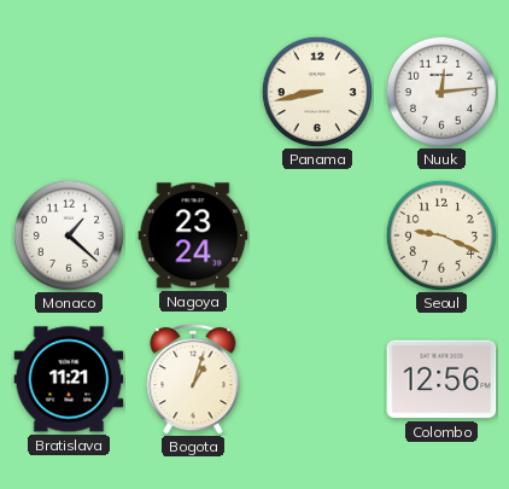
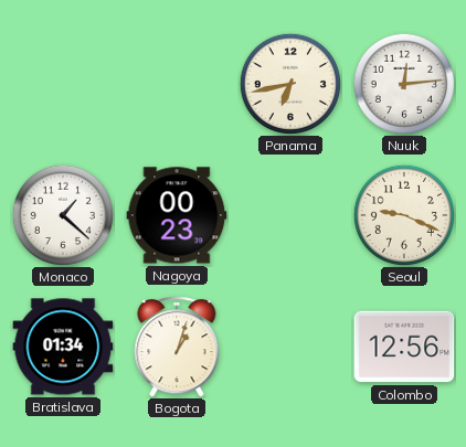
Panama: 8:43 -> 6:43
Nagoya: 23:24 -> 00:23
Bratislava: 11:21 -> 01:34
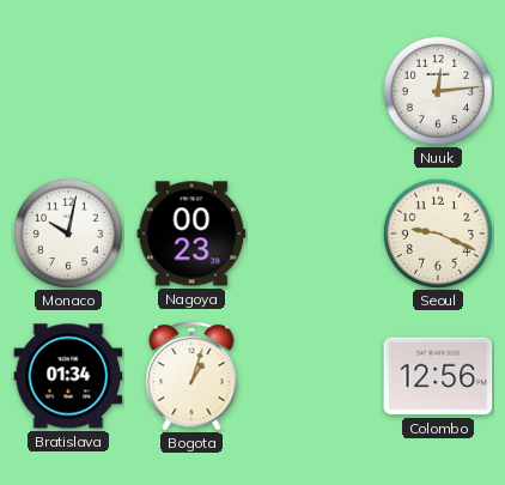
Panama: 6:43 -> none
Monaco: 1:22 -> 10:02
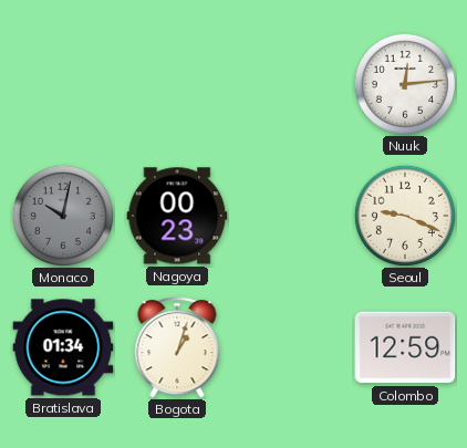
Monaco dial: white -> grey
Colombo: 12:56 -> 12:59
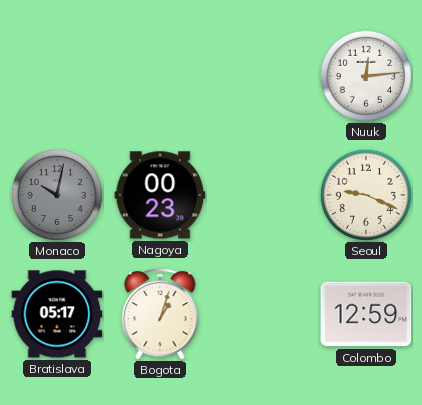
Bratislava: 01:34 -> 05:17
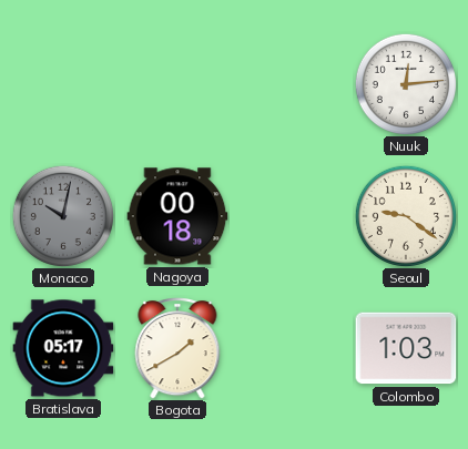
Nagoya: 00:23 -> 00:18
Seoul: 9:19 -> 9:21
Bogota: 1:03 -> 1:40
Colombo: 12:59 -> 1:03
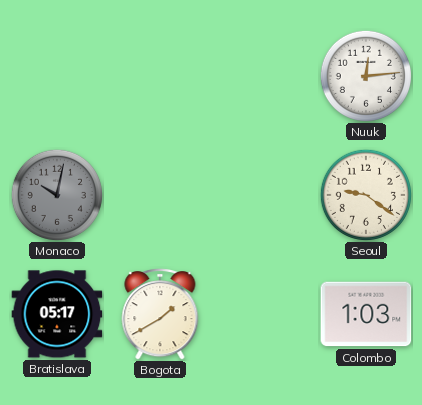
Nagoya: 00:18 -> none
